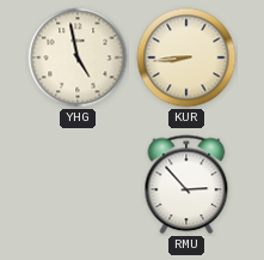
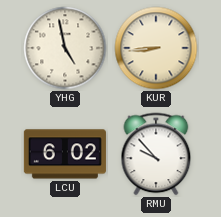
LCU: none -> 6:02
RMU: 2:53 -> 9:53
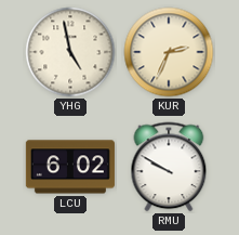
KUR: 8:44 -> 2:34
RMU: 9:53 -> 9:50
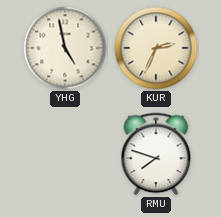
LCU: 6:02 -> none
RMU: 9:50 -> 7:48
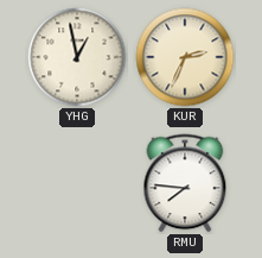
YHG: 4:58 -> 12:58
RMU: 7:48 -> 7:46
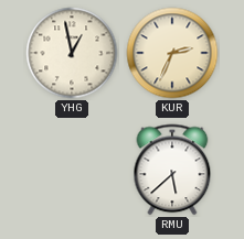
RMU: 7:46 -> 5:38
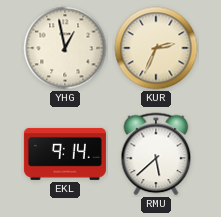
EKL: none -> 9:14
